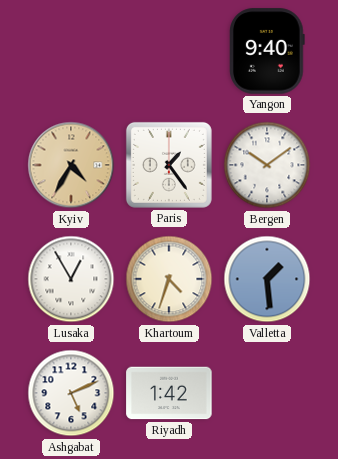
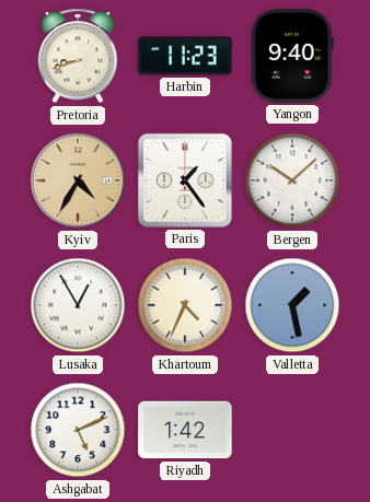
Pretoria: none -> 8:42
Harbin: none -> 11:23
Bergen: 10:09 -> 10:08
Khartoum: 4:33 -> 4:34
Valletta: 1:29 -> 1:28
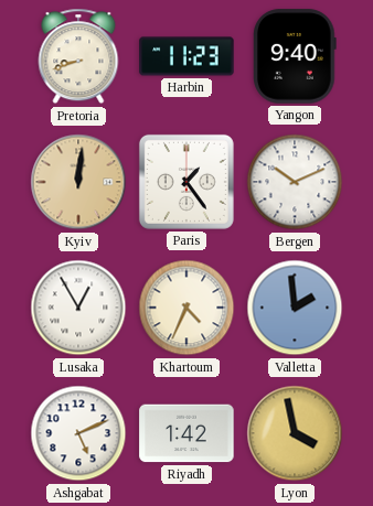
Kyiv: 4:35 -> 12:01
Bergen: 10:08 -> 10:11
Valletta: 1:28 -> 1:59
Lyon: none -> 3:58
